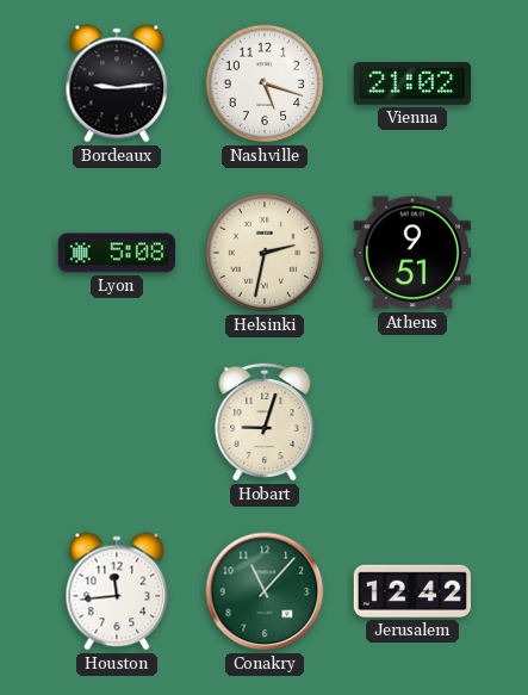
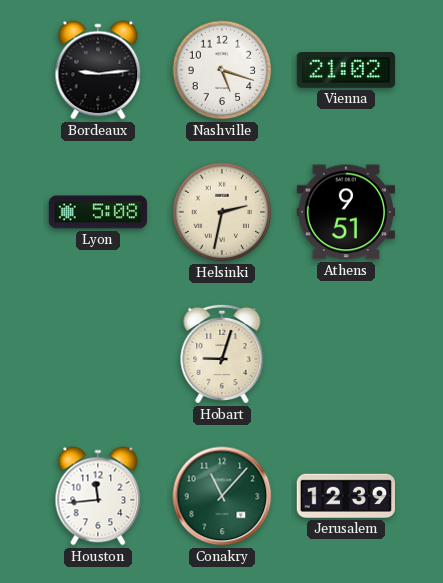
Jerusalem: 12:42 -> 12:39
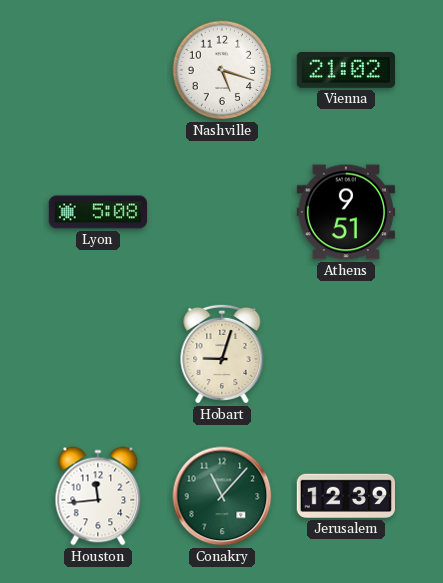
Bordeaux: 9:14 -> none
Helsinki: 2:32 -> none
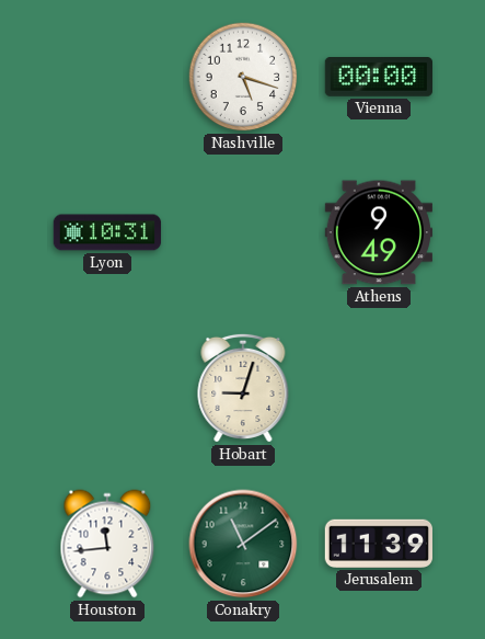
Vienna: 21:02 -> 00:00
Lyon: 5:08 -> 10:31
Athens: 9:51 -> 9:49
Conakry: 11:07 -> 11:09
Jerusalem: 12:39 -> 11:39
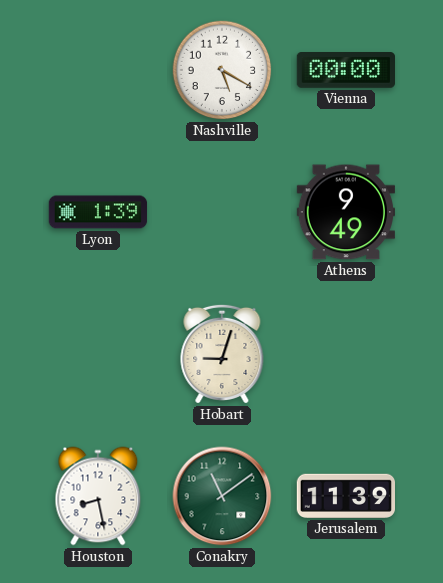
Nashville: 5:18 -> 5:20
Lyon: 10:31 -> 1:39
Houston: 11:44 -> 8:28
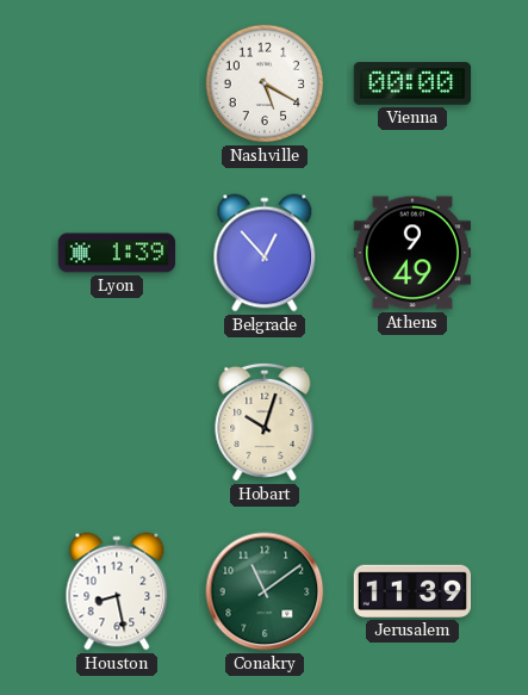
Belgrade: none -> 12:53
Hobart: 9:03 -> 10:03
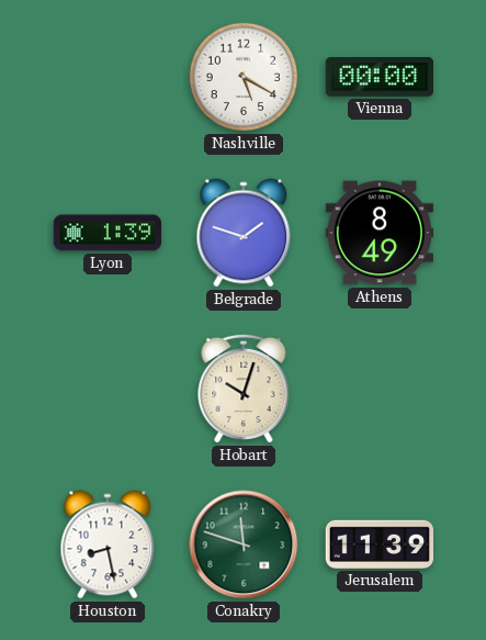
Belgrade: 12:53 -> 1:48
Athens: 9:49 -> 8:49
Conakry: 11:09 -> 11:48
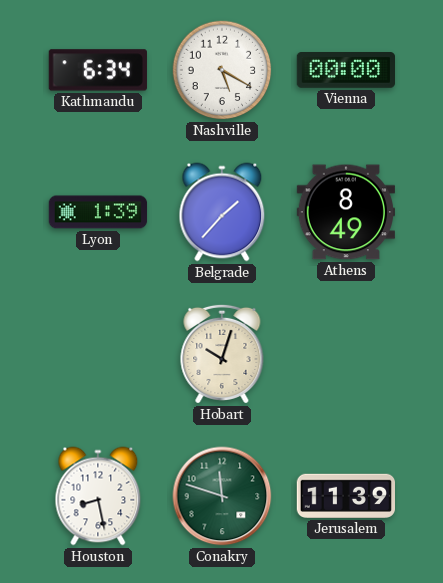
Kathmandu: none -> 6:34
Belgrade: 1:48 -> 1:37
